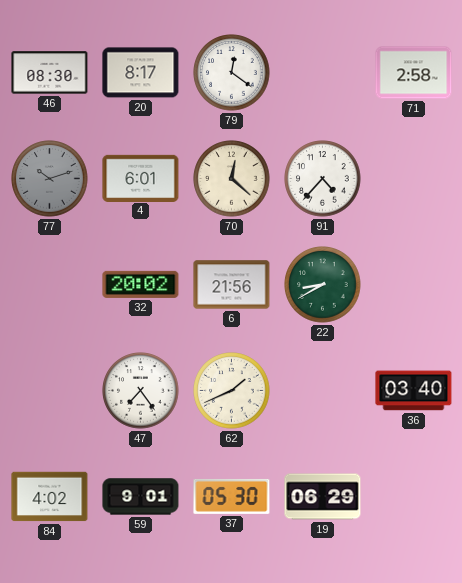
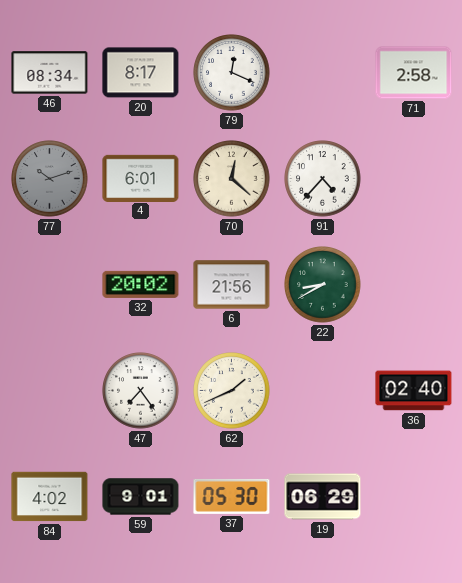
46: 08:30 -> 08:34
79: 12:21 -> 12:19
36: 03:40 -> 02:40
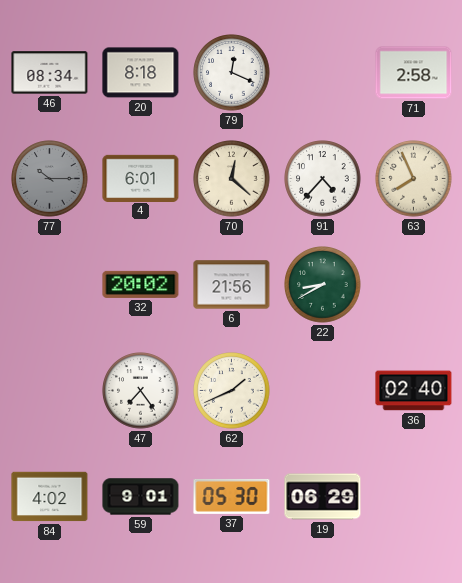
20: 8:17 -> 8:18
77: 10:12 -> 10:15
63: none -> 7:56
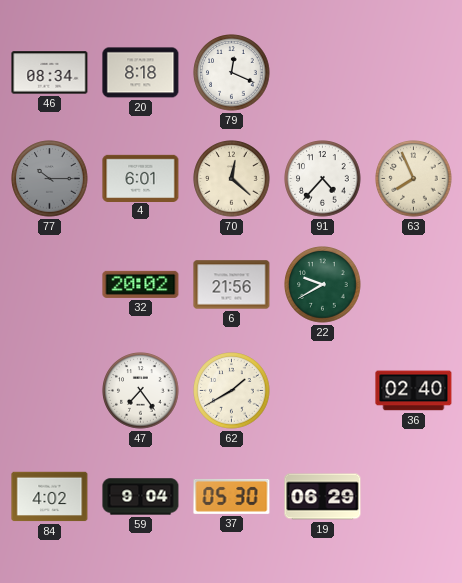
71: 2:58 -> none
22: 8:40 -> 9:40
62: 1:41 -> 1:40
59: 9:01 -> 9:04
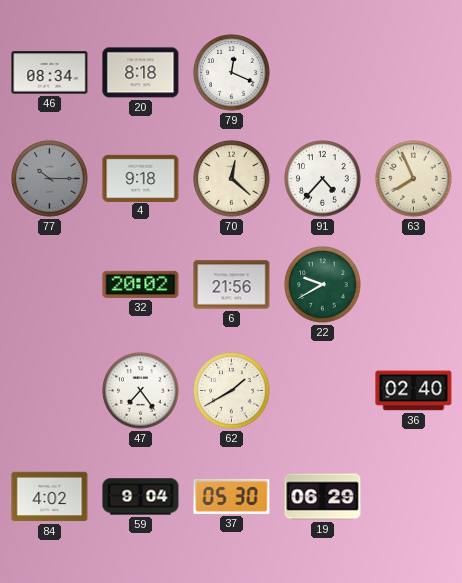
4: 6:01 -> 9:18
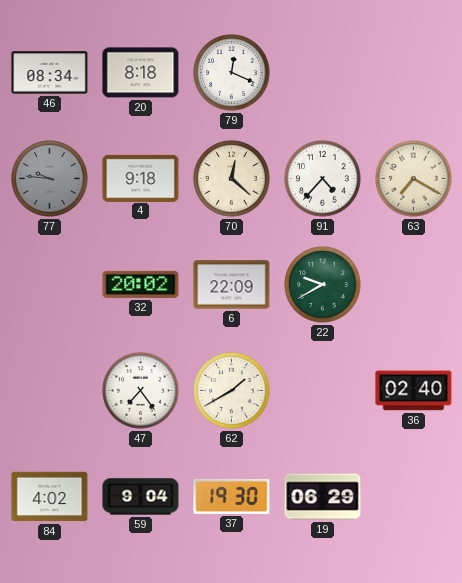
77: 10:15 -> 9:46
63: 7:56 -> 7:20
6: 21:56 -> 22:09
37: 05:30 -> 19:30
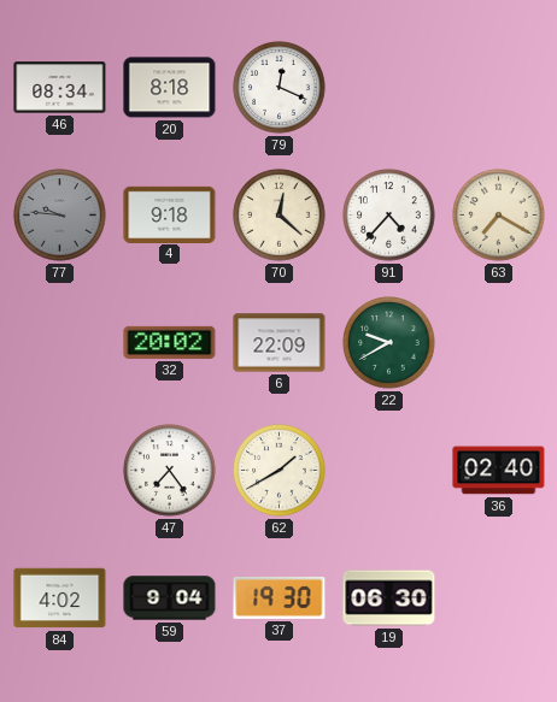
19: 06:29 -> 06:30
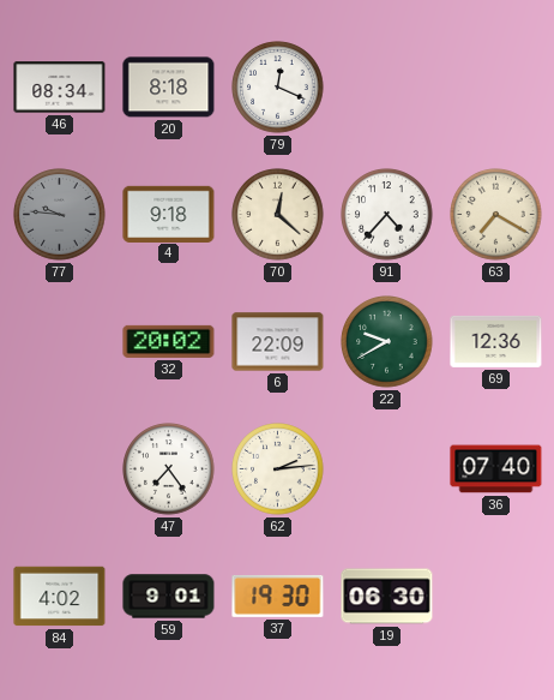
69: none -> 12:36
62: 1:40 -> 2:14
36: 02:40 -> 07:40
59: 9:04 -> 9:01
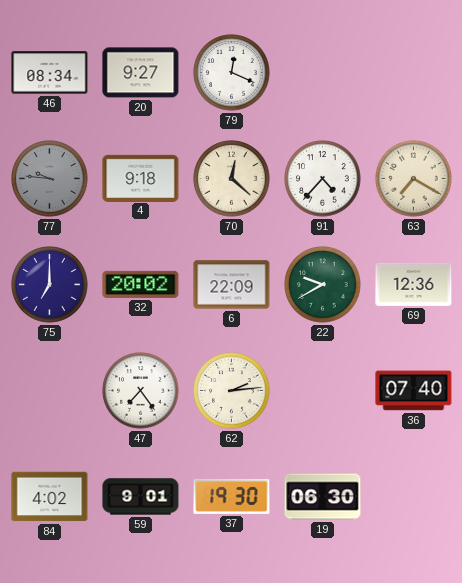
20: 8:18 -> 9:27
75: none -> 7:00
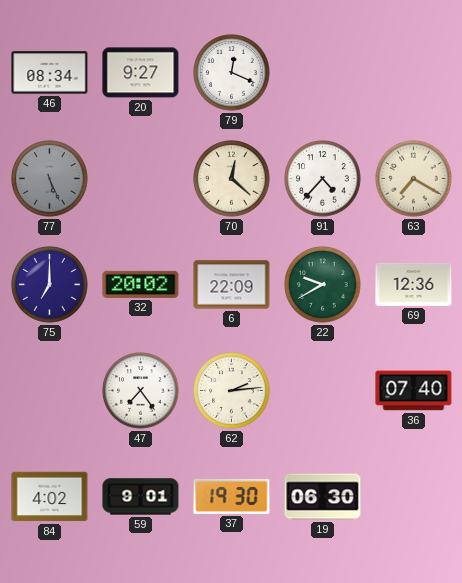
77: 9:46 -> 5:26
4: 9:18 -> none
